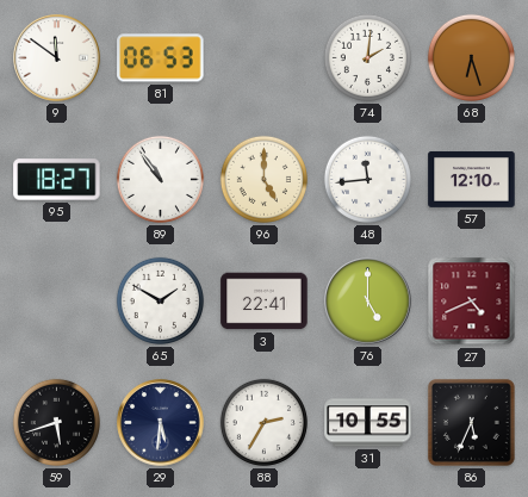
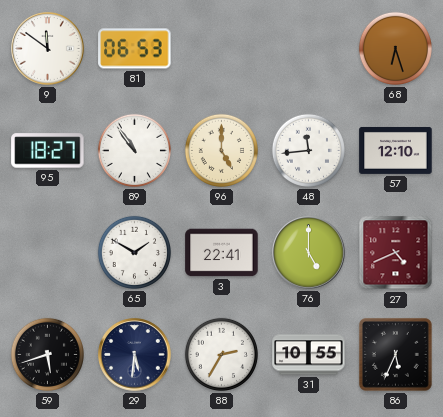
74: 2:01 -> none
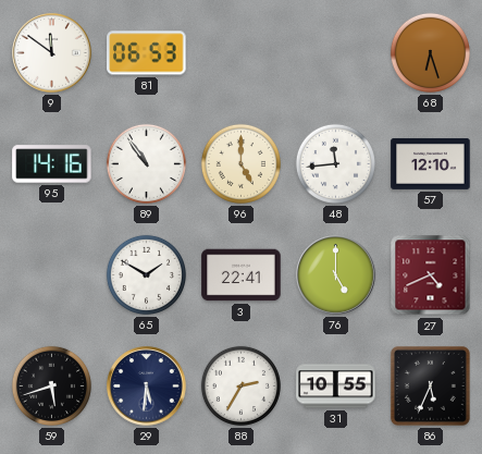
95: 18:27 -> 14:16
